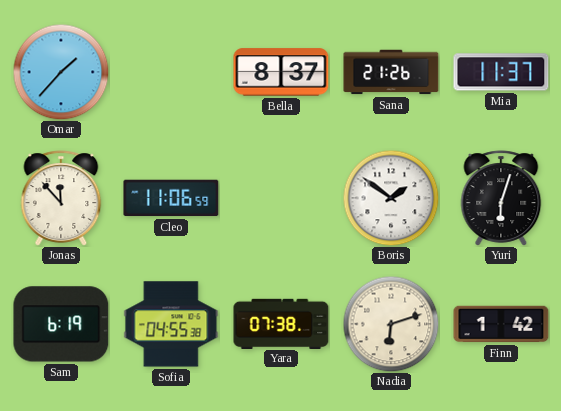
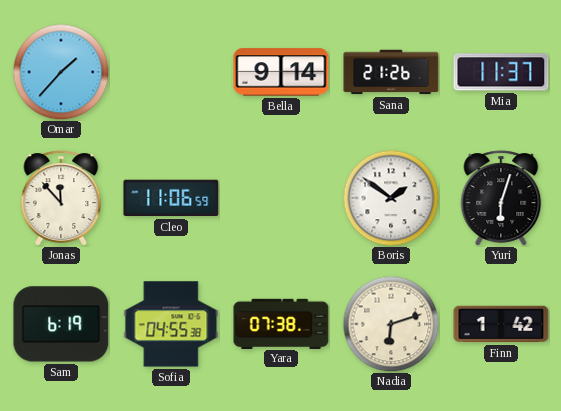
Bella: 8:37 -> 9:14
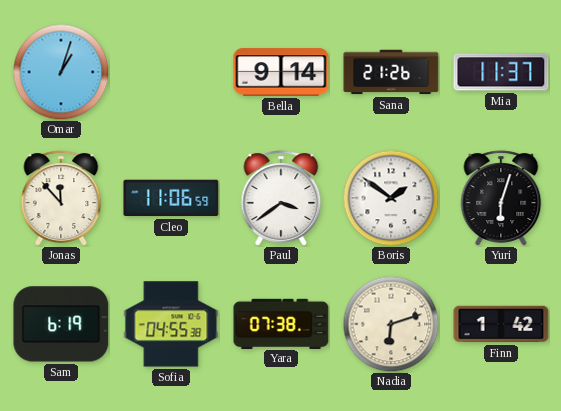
Omar: 1:37 -> 1:03
Paul: none -> 3:39
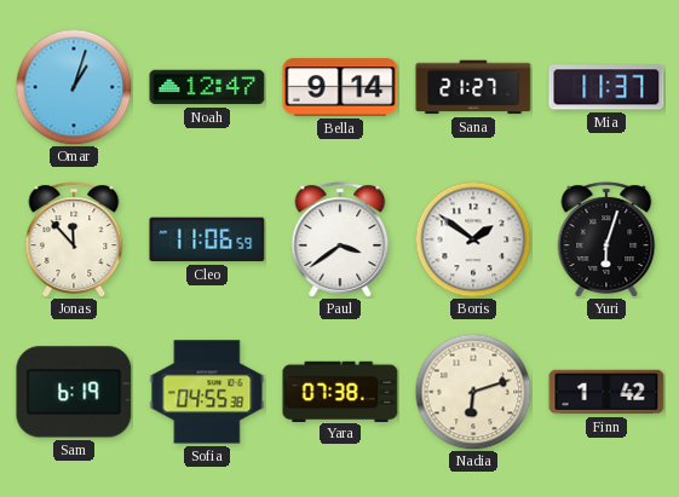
Noah: none -> 12:47
Sana: 21:26 -> 21:27
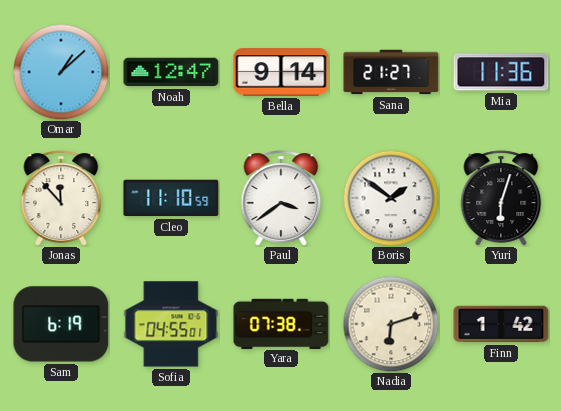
Omar: 1:03 -> 1:08
Mia: 11:37 -> 11:36
Cleo: 11:06 -> 11:10
Sofia: 04:55:38 -> 04:55:01
